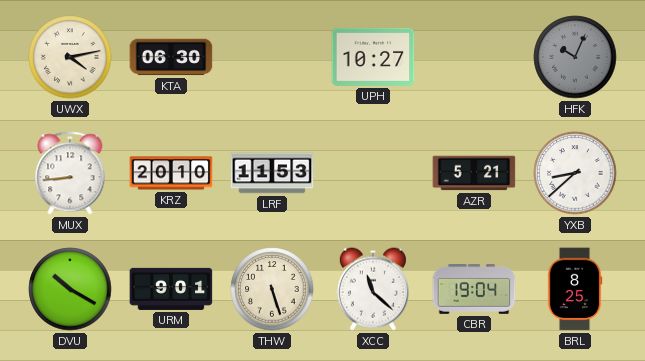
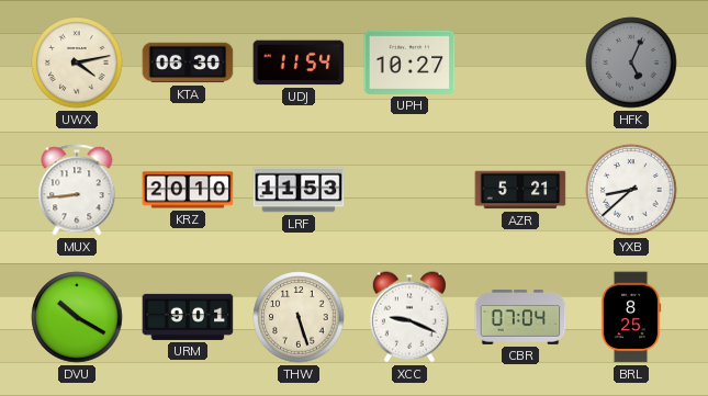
UDJ: none -> 11:54
HFK: 10:04 -> 5:04
XCC: 11:22 -> 9:19
CBR: 19:04 -> 07:04
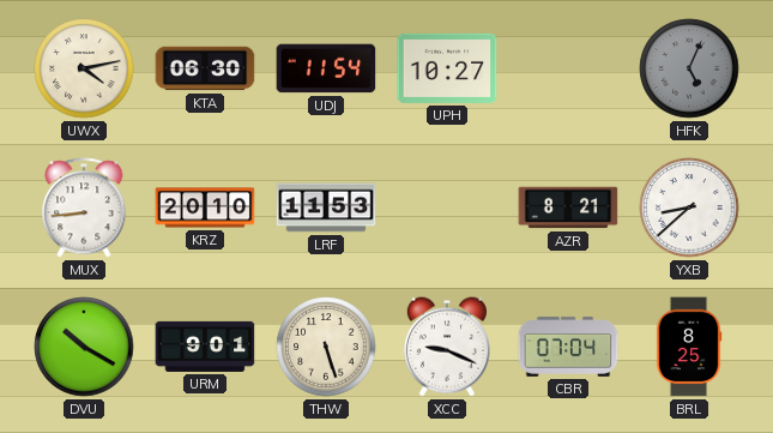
AZR: 5:21 -> 8:21
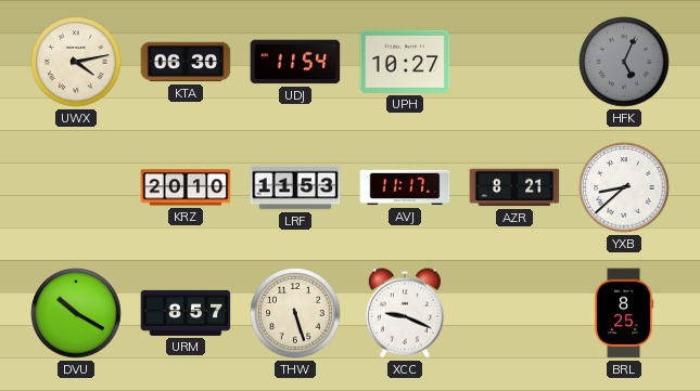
MUX: 8:44 -> none
AVJ: none -> 11:17
URM: 9:01 -> 8:57
CBR: 07:04 -> none
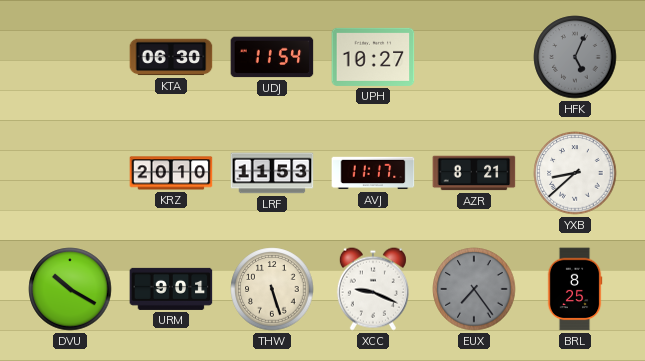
UWX: 4:13 -> none
URM: 8:57 -> 9:01
EUX: none -> 7:24
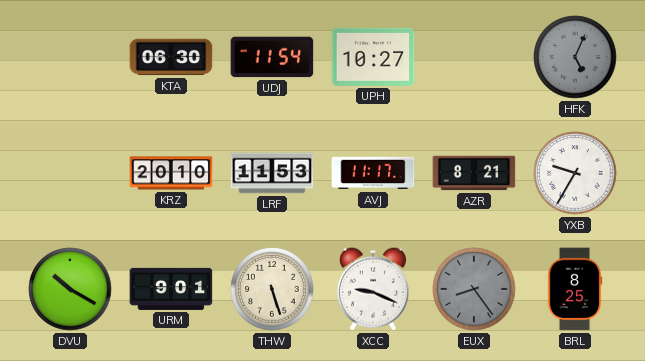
YXB: 8:38 -> 9:35
EUX: 7:24 -> 8:24
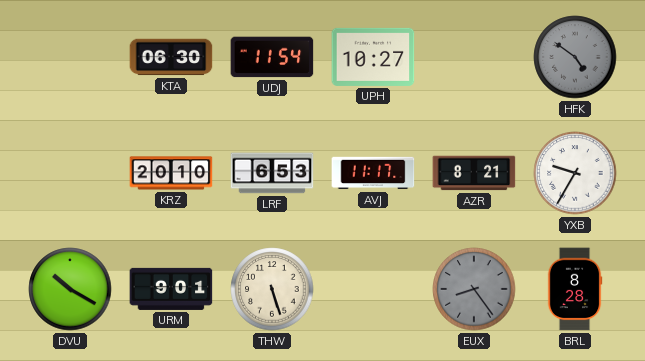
HFK: 5:04 -> 4:51
LRF: 11:53 -> 6:53
XCC: 9:19 -> none
BRL: 8:25 -> 8:28
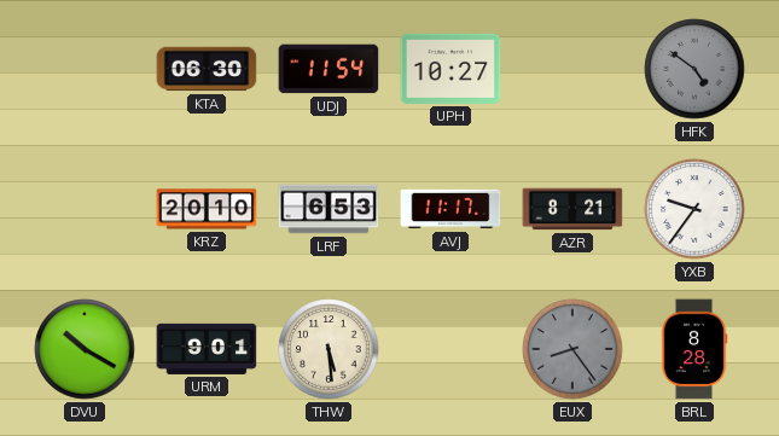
YXB: 9:35 -> 9:36
THW: 5:27 -> 5:29
